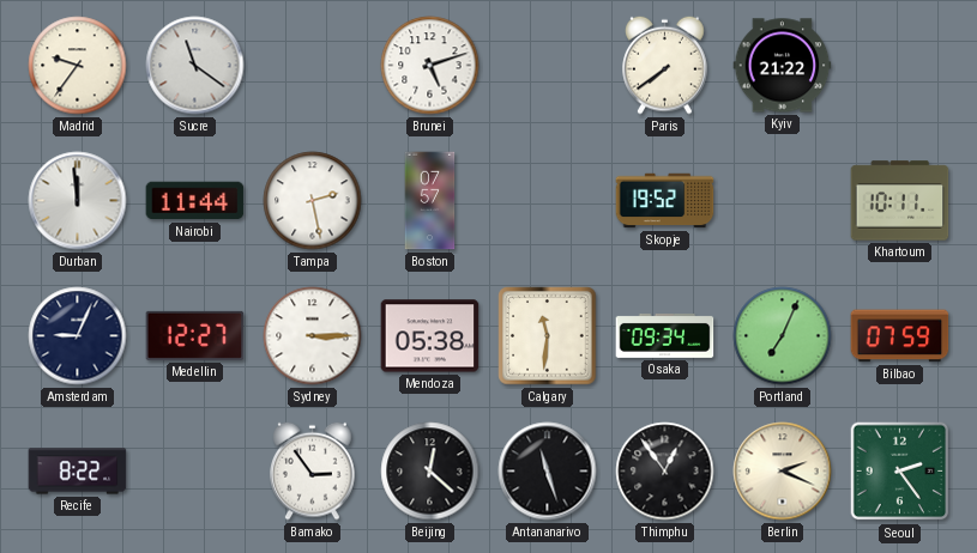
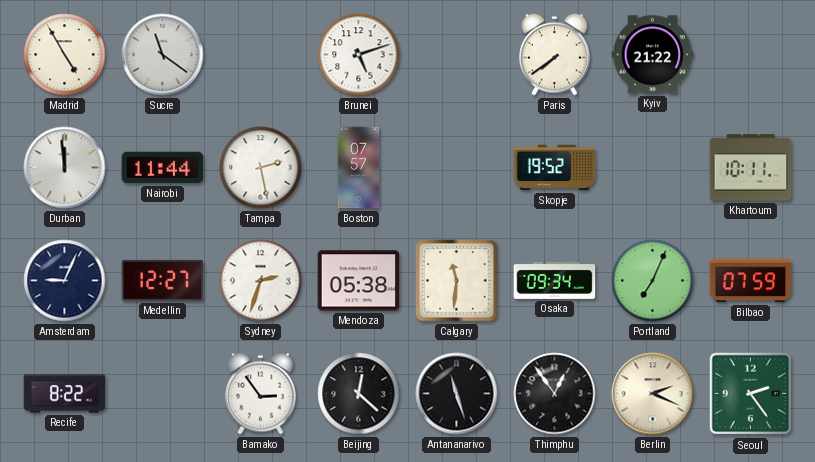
Madrid: 9:36 -> 4:55
Sydney: 3:15 -> 2:33
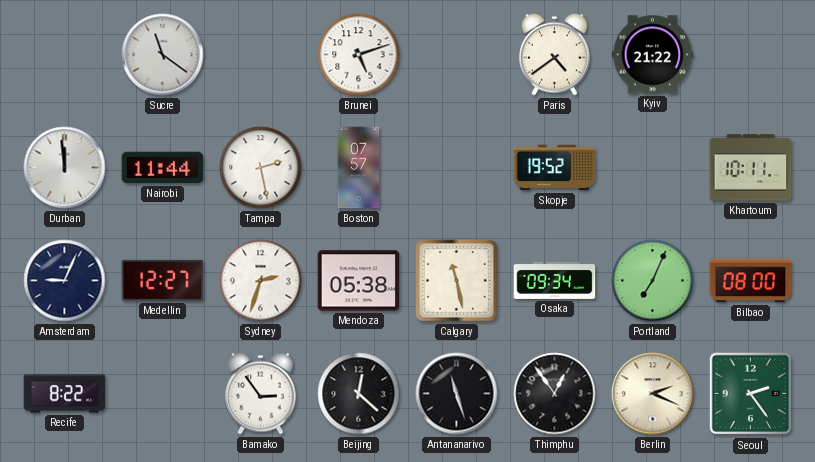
Madrid: 4:55 -> none
Paris: 7:39 -> 4:39
Calgary: 11:31 -> 11:28
Bilbao: 07:59 -> 08:00
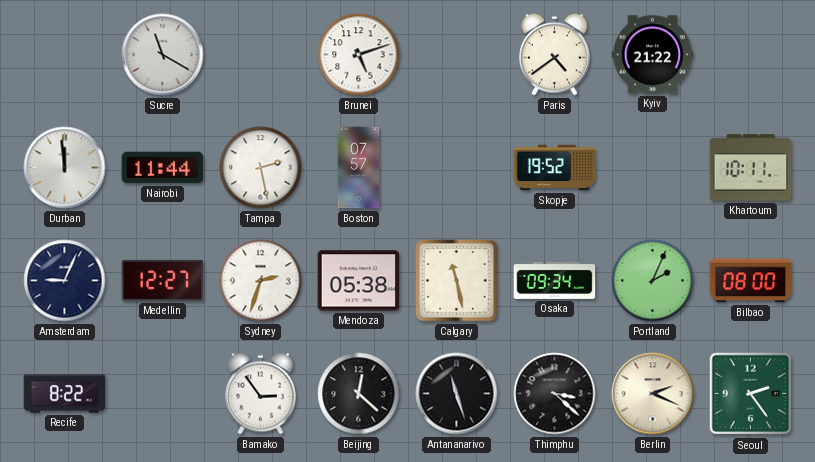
Sucre: 11:21 -> 11:20
Portland: 7:04 -> 2:04
Thimphu: 12:54 -> 3:22
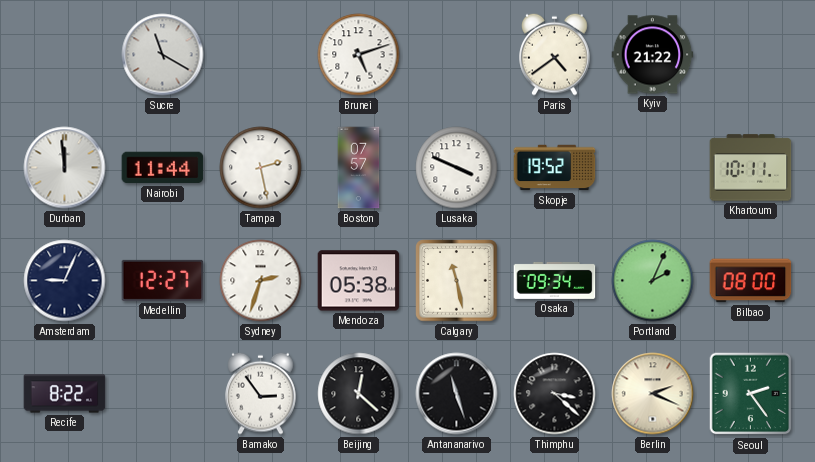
Lusaka: none -> 3:49
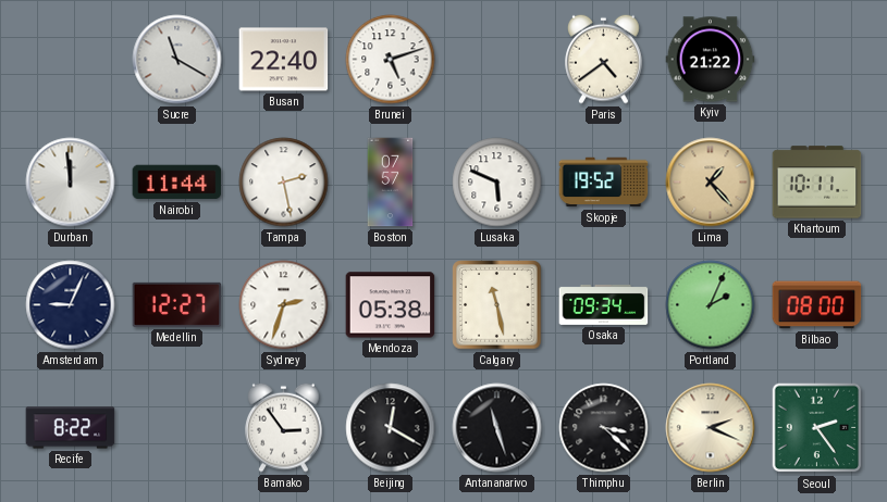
Busan: none -> 22:40
Lusaka: 3:49 -> 5:49
Lima: none -> 1:23
Beijing: 12:22 -> 12:20
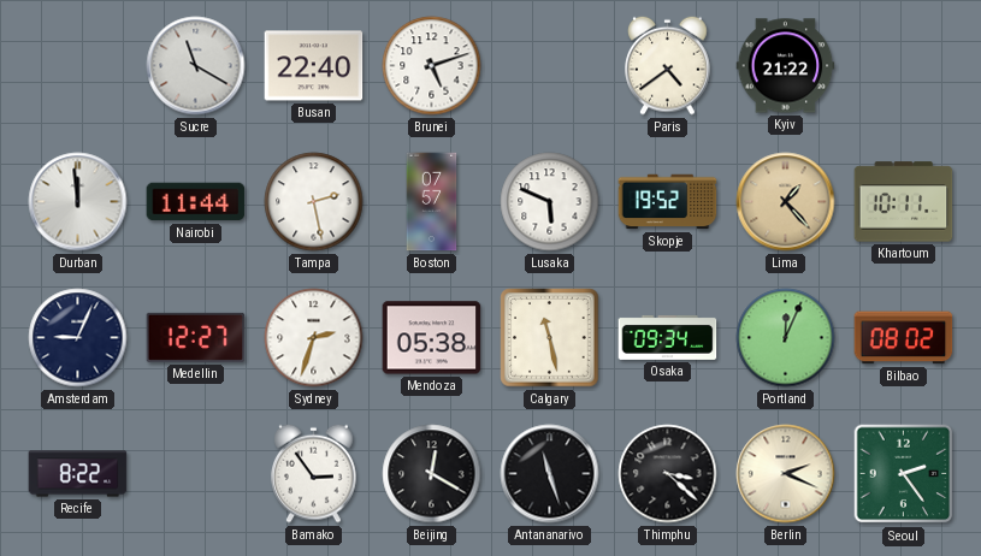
Portland: 2:04 -> 12:04
Bilbao: 08:00 -> 08:02
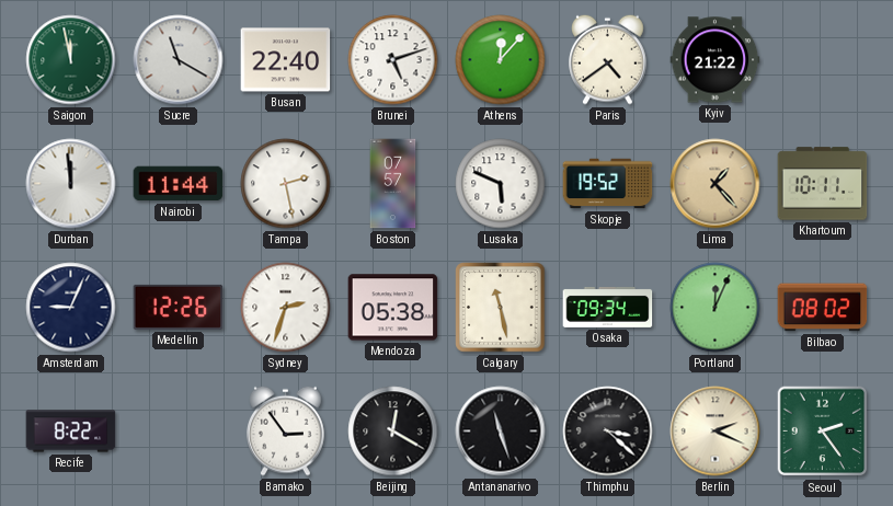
Saigon: none -> 11:58
Athens: none -> 12:07
Medellin: 12:27 -> 12:26
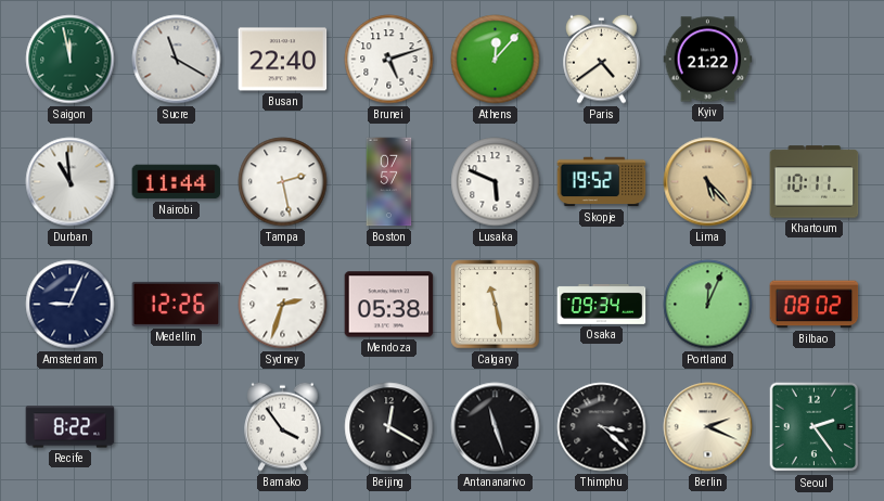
Durban: 11:59 -> 10:59
Lima: 1:23 -> 5:23
Bamako: 2:54 -> 3:54
